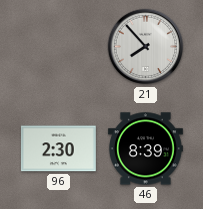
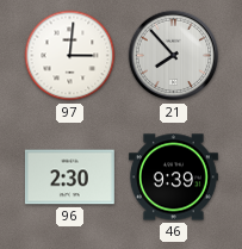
97: none -> 3:01
46: 8:39 -> 9:39
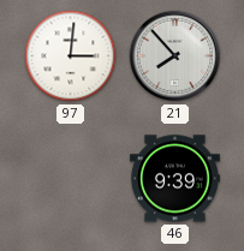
96: 2:30 -> none
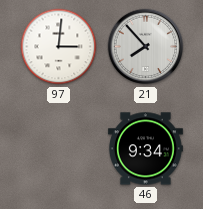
46: 9:39 -> 9:34
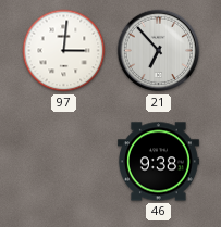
21: 7:53 -> 6:53
46: 9:34 -> 9:38
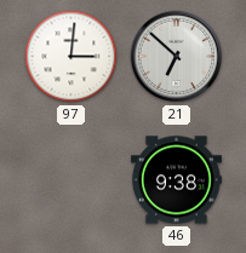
21: 6:53 -> 6:52
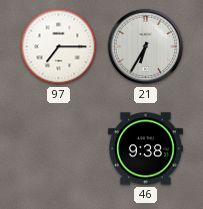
97: 3:01 -> 7:15
21: 6:52 -> 6:35
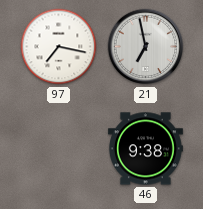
97: 7:15 -> 7:17
21: 6:35 -> 6:58
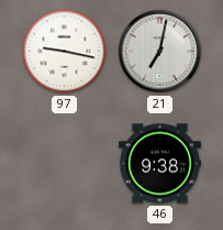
97: 7:17 -> 9:17
21: 6:58 -> 7:02
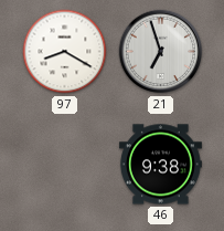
97: 9:17 -> 8:20
21: 7:02 -> 6:57
